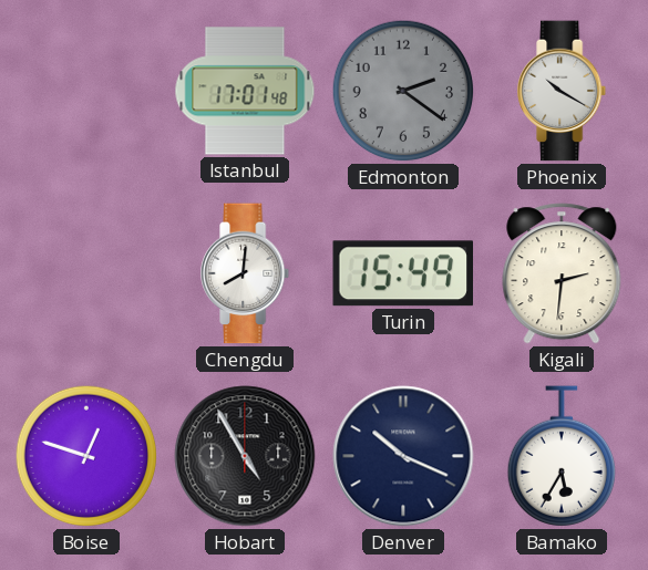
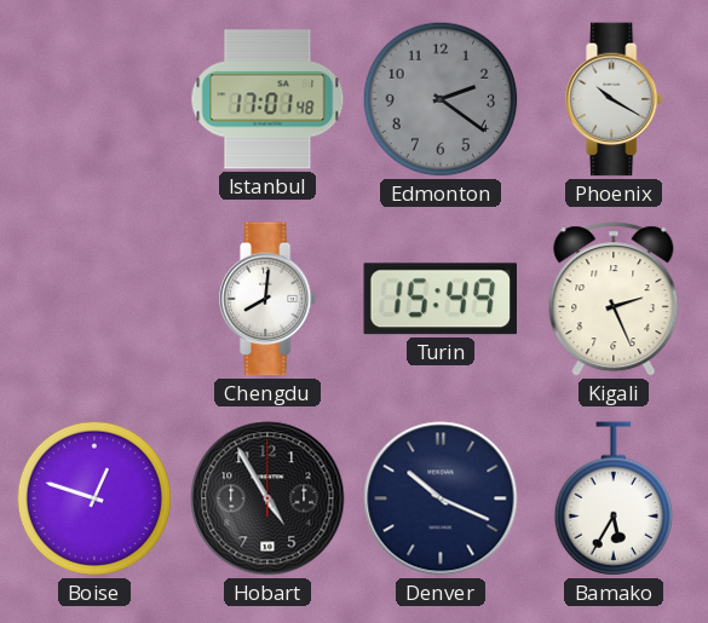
Kigali: 2:31 -> 2:26
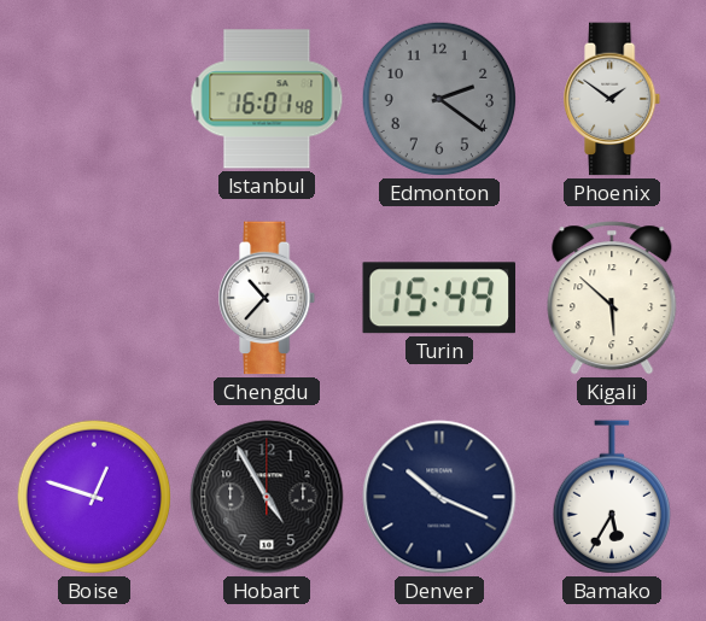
Istanbul: 17:01 -> 16:01
Phoenix: 10:20 -> 1:51
Chengdu: 8:01 -> 10:37
Kigali: 2:26 -> 5:52
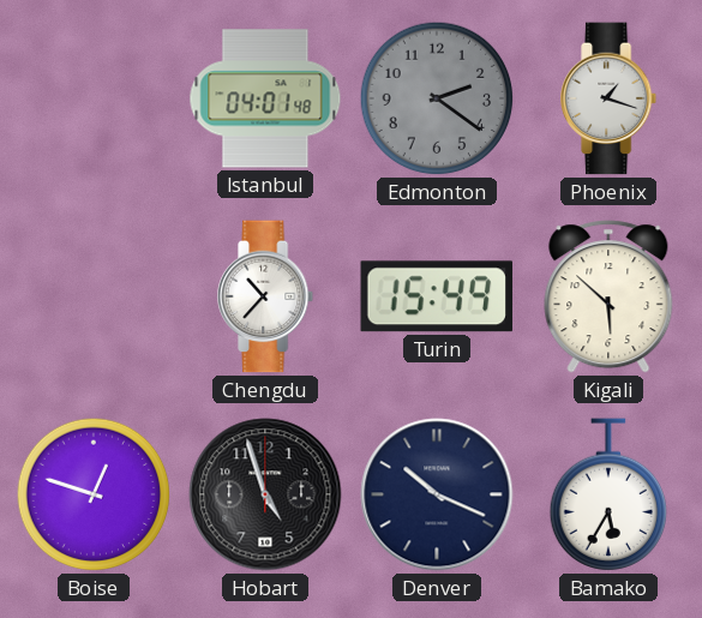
Istanbul: 16:01 -> 04:01
Phoenix: 1:51 -> 1:18
Hobart: 4:55 -> 4:57
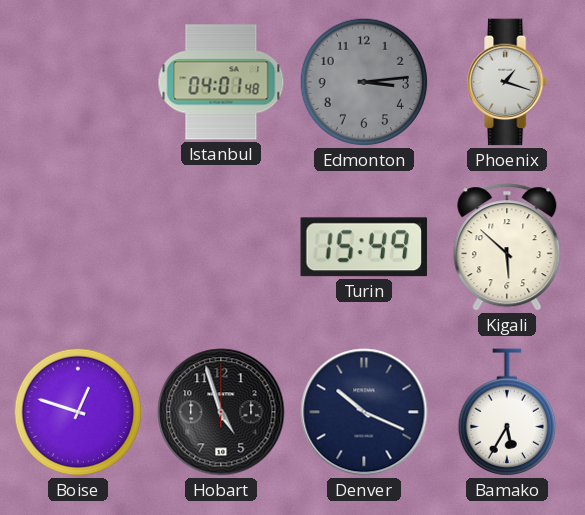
Edmonton: 2:21 -> 3:14
Chengdu: 10:37 -> none
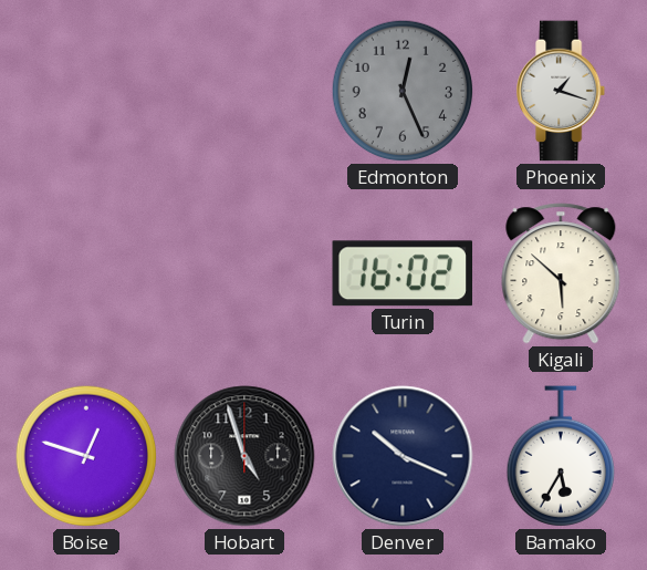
Istanbul: 04:01 -> none
Edmonton: 3:14 -> 12:26
Turin: 15:49 -> 16:02
